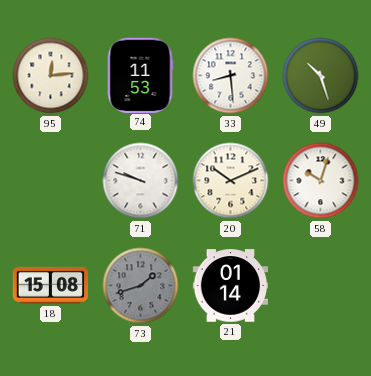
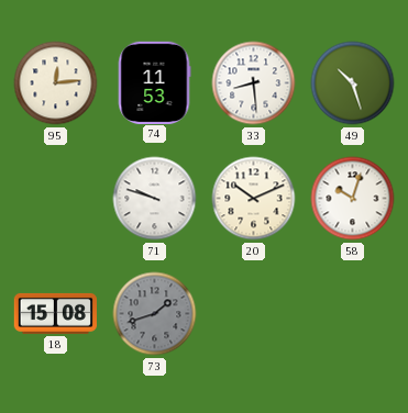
21: 01:14 -> none
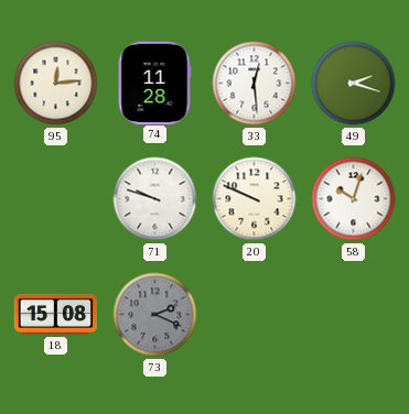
74: 11:53 -> 11:28
33: 8:29 -> 12:29
49: 10:27 -> 2:18
20: 10:11 -> 9:49
73: 1:42 -> 2:19
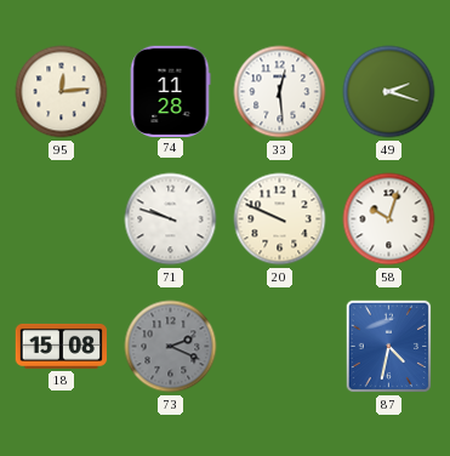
87: none -> 4:32
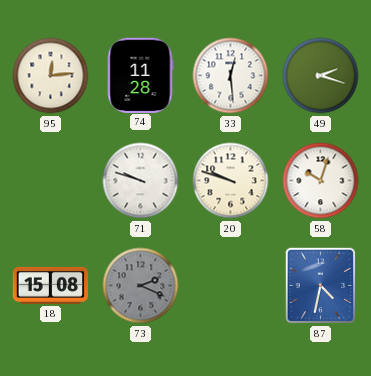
20: 9:49 -> 9:48
